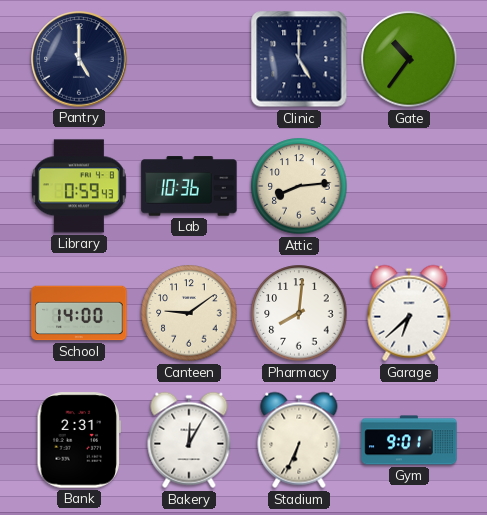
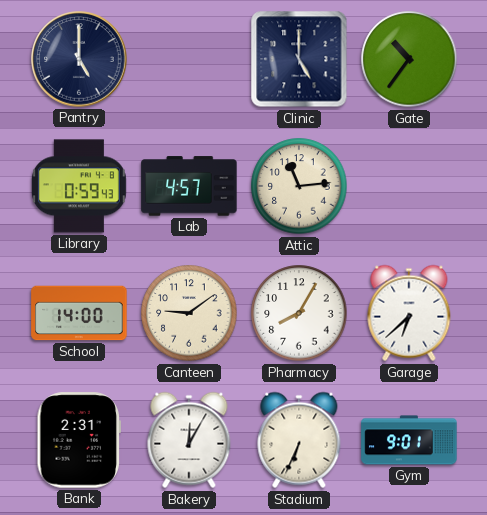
Lab: 10:36 -> 4:57
Attic: 8:14 -> 11:14
Pharmacy: 8:01 -> 8:05
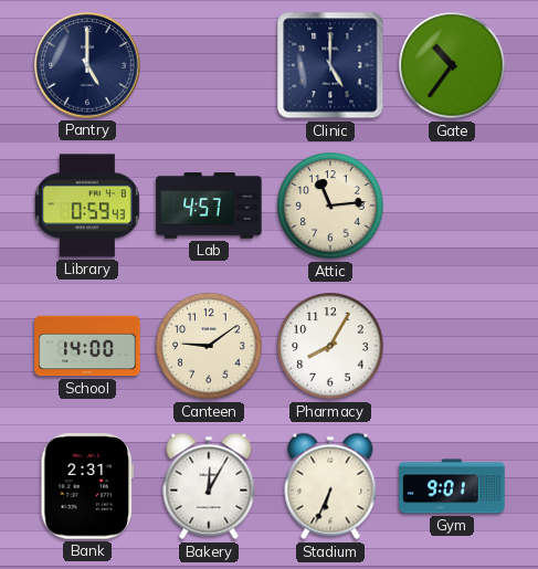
Garage: 6:38 -> none
